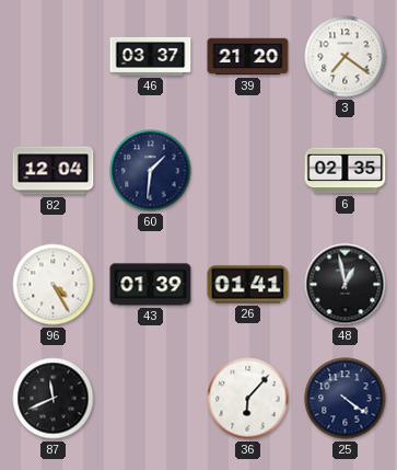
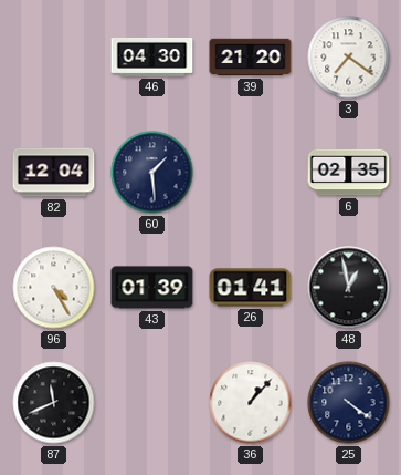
46: 03:37 -> 04:30
60: 1:31 -> 1:29
36: 6:07 -> 1:07
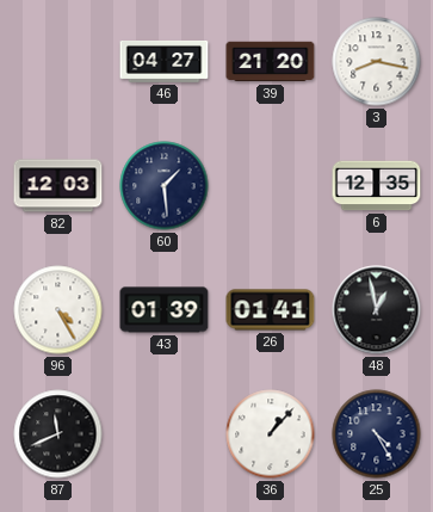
46: 04:30 -> 04:27
3: 7:21 -> 8:17
82: 12:04 -> 12:03
6: 02:35 -> 12:35
25: 4:21 -> 4:25
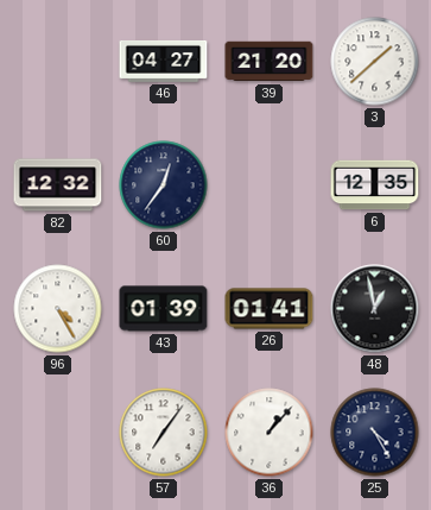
3: 8:17 -> 1:38
82: 12:03 -> 12:32
60: 1:29 -> 12:36
87: 11:41 -> none
57: none -> 7:06
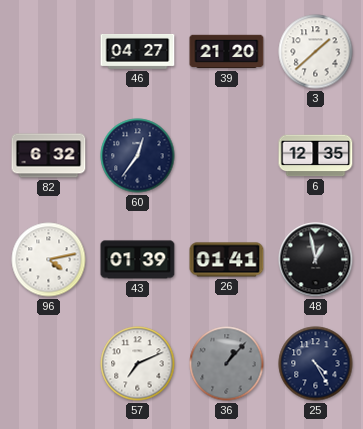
82: 12:32 -> 6:32
96: 4:25 -> 4:13
57: 7:06 -> 7:11
36 dial: white -> grey
